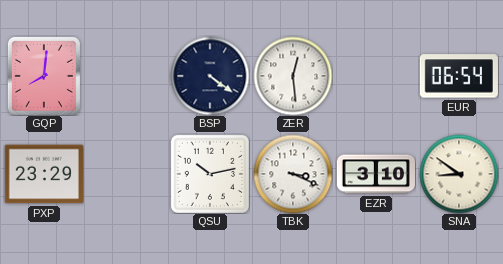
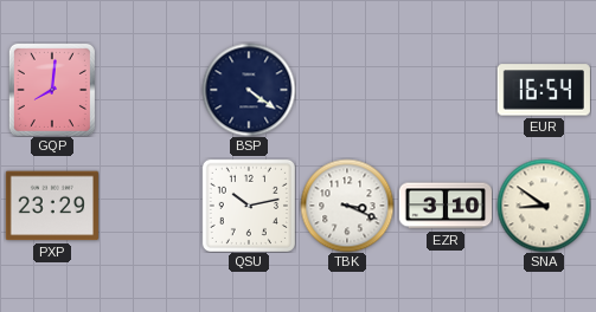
ZER: 12:29 -> none
EUR: 06:54 -> 16:54
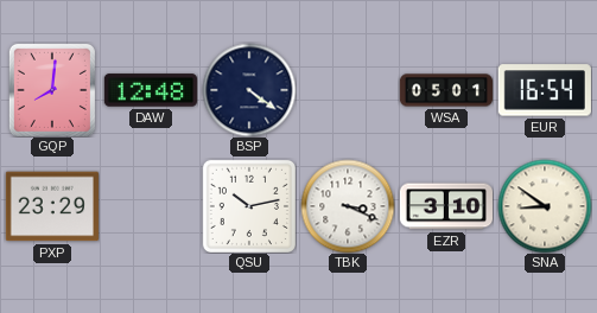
DAW: none -> 12:48
WSA: none -> 05:01
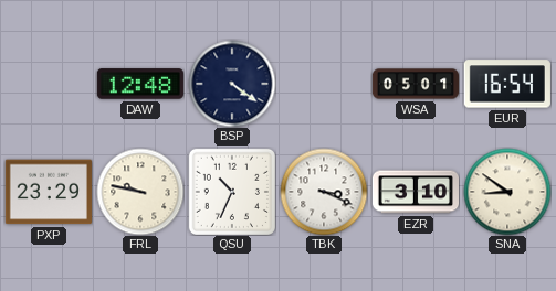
GQP: 8:01 -> none
FRL: none -> 9:47
QSU: 10:13 -> 10:34
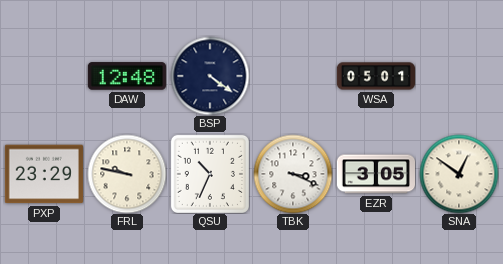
EUR: 16:54 -> none
EZR: 3:10 -> 3:05
SNA: 8:51 -> 12:51
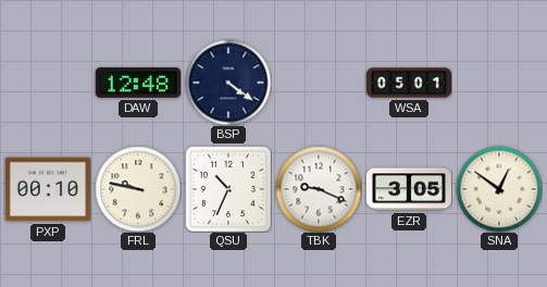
PXP: 23:29 -> 00:10
TBK: 3:19 -> 9:19
